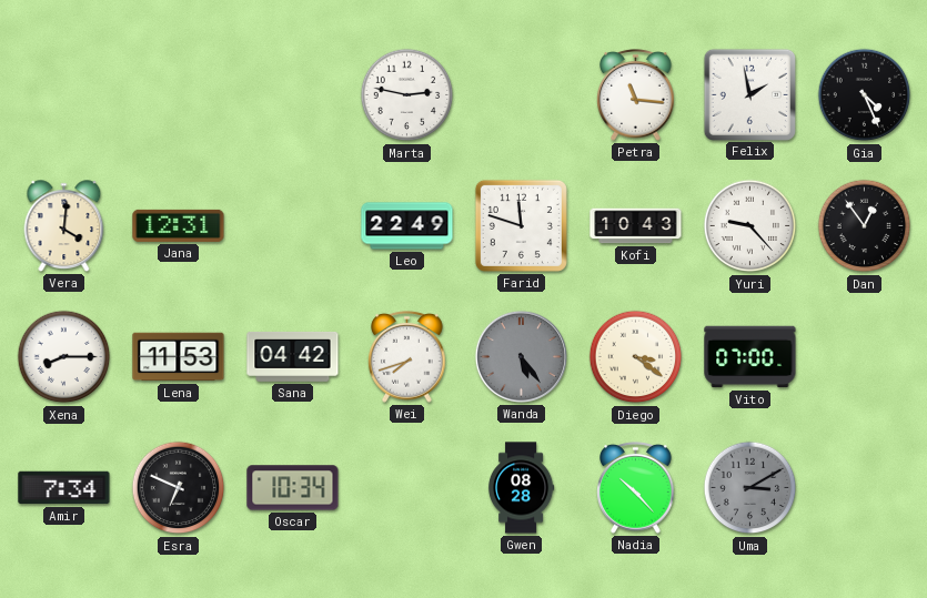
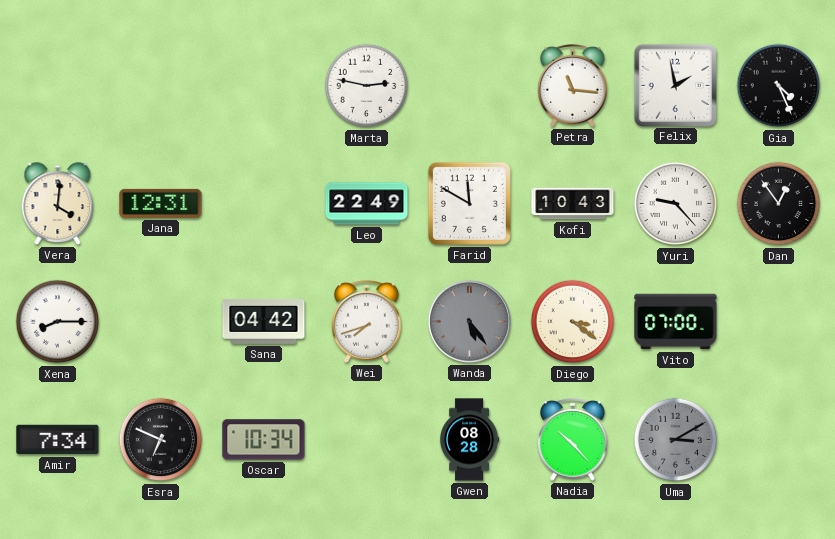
Farid: 11:48 -> 11:50
Lena: 11:53 -> none
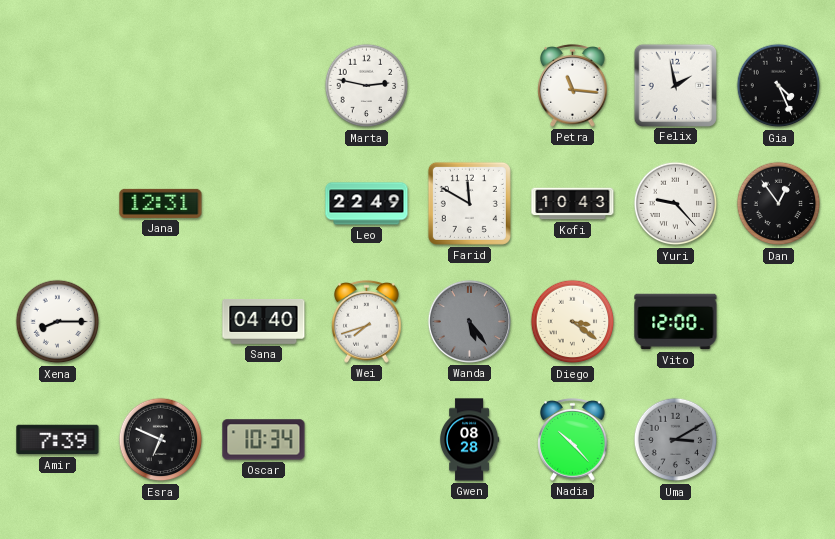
Vera: 4:01 -> none
Sana: 04:42 -> 04:40
Vito: 07:00 -> 12:00
Amir: 7:34 -> 7:39
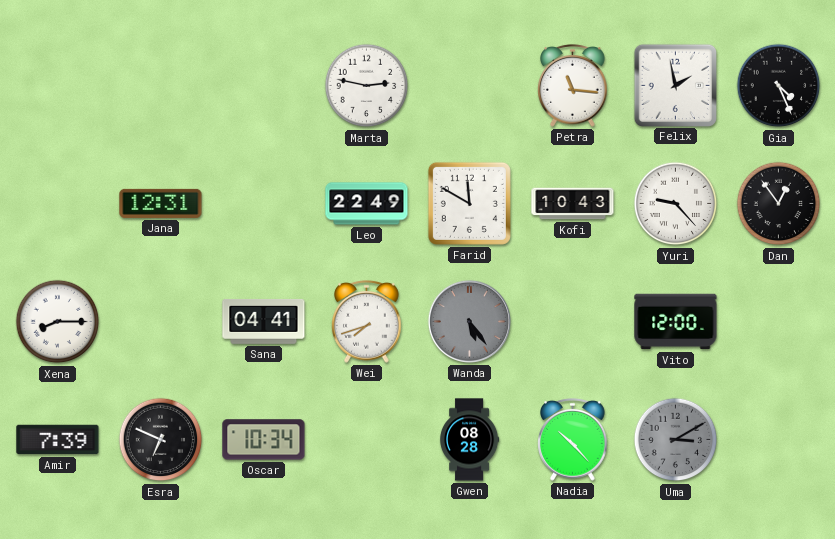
Sana: 04:40 -> 04:41
Diego: 3:21 -> none
